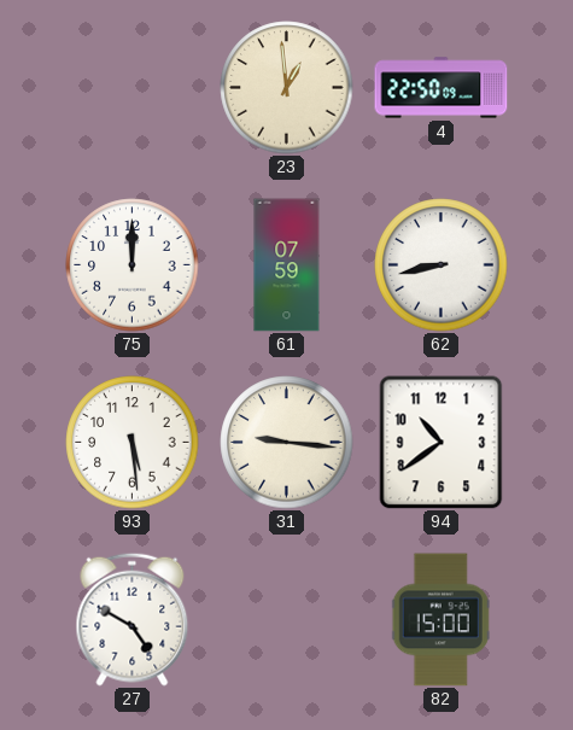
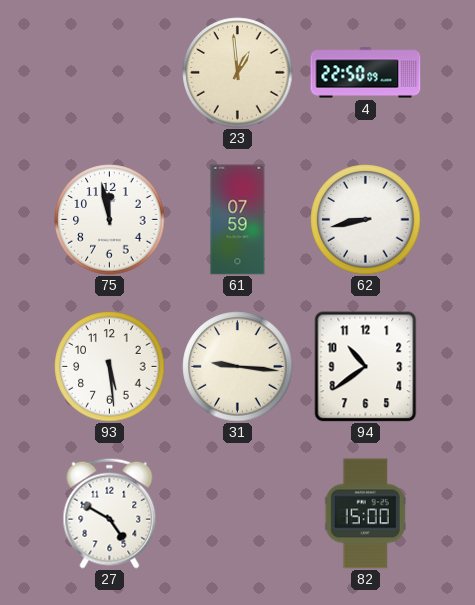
75: 12:00 -> 11:58
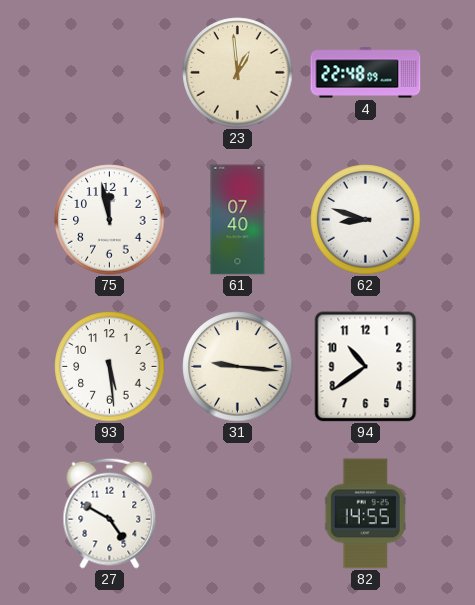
4: 22:50 -> 22:48
61: 07:59 -> 07:40
62: 8:43 -> 8:48
82: 15:00 -> 14:55
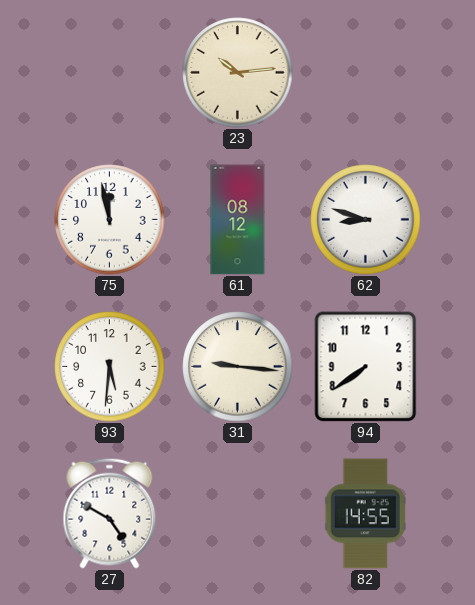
23: 12:59 -> 10:14
4: 22:48 -> none
61: 07:40 -> 08:12
93: 5:29 -> 5:31
94: 10:39 -> 7:39
